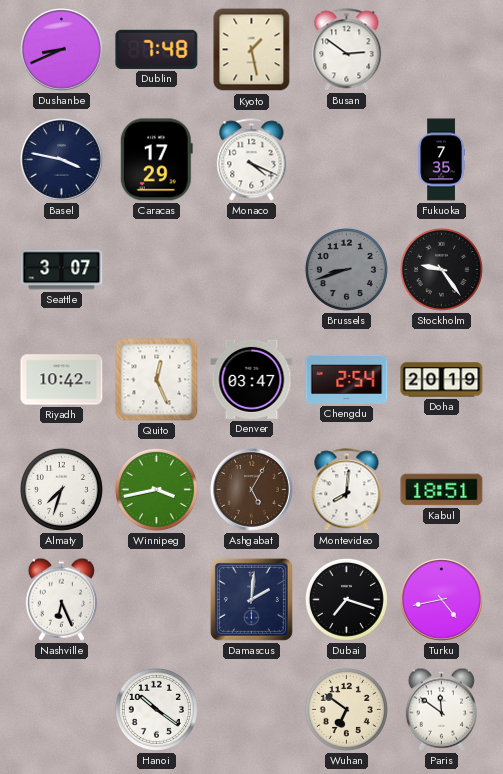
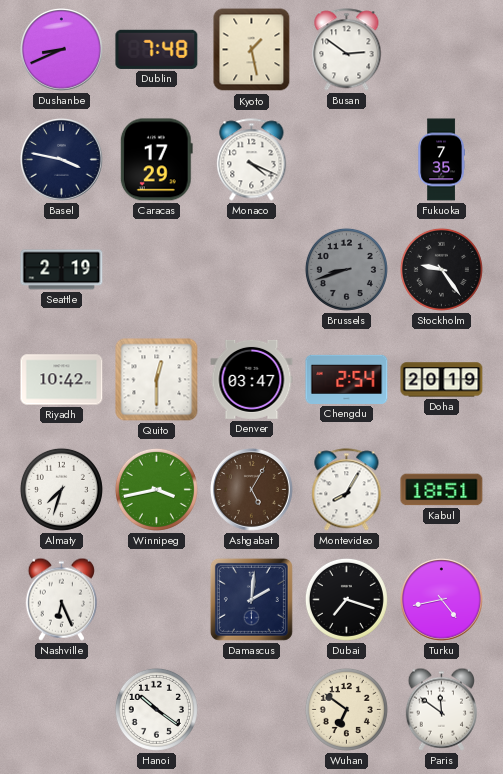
Seattle: 3:07 -> 2:19
Quito: 12:26 -> 12:30
Montevideo: 8:01 -> 8:05
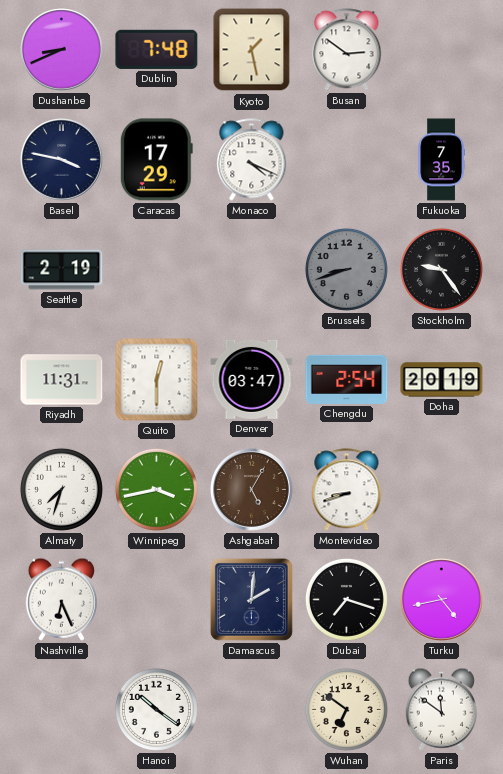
Riyadh: 10:42 -> 11:31
Montevideo: 8:05 -> 8:42
Kabul: 18:51 -> none
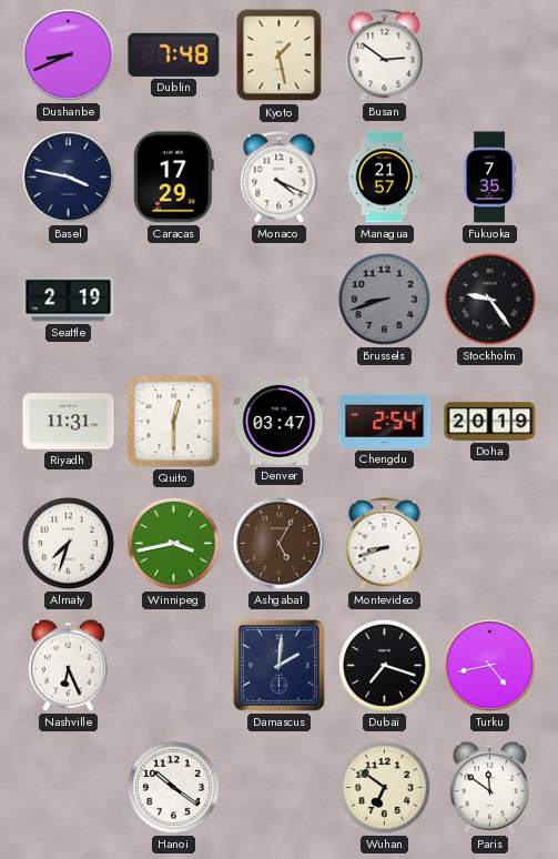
Managua: none -> 21:57
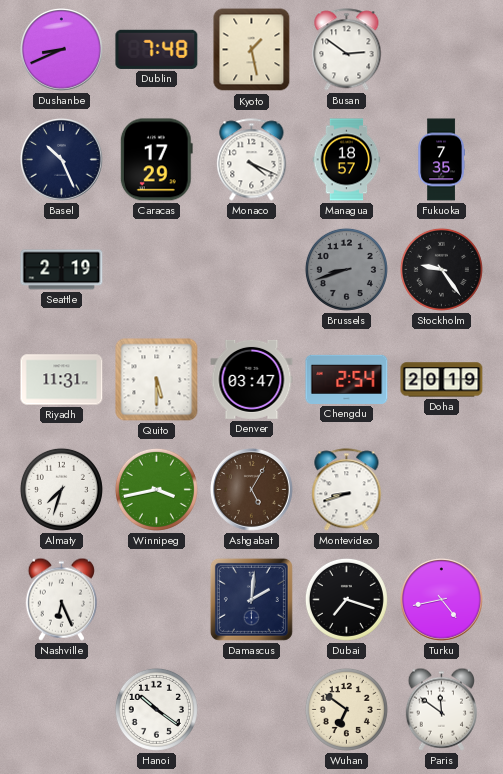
Basel: 3:47 -> 10:26
Managua: 21:57 -> 18:57
Quito: 12:30 -> 5:30
